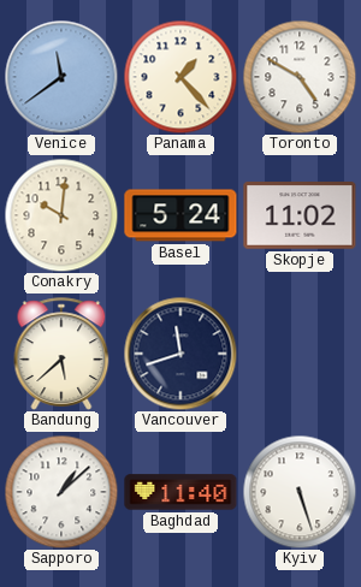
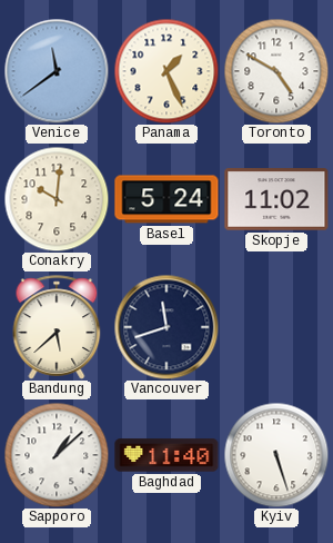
Panama: 1:23 -> 1:26
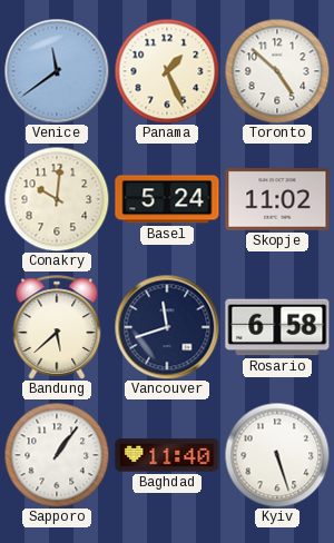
Toronto: 4:50 -> 4:52
Rosario: none -> 6:58
Sapporo: 1:08 -> 1:06
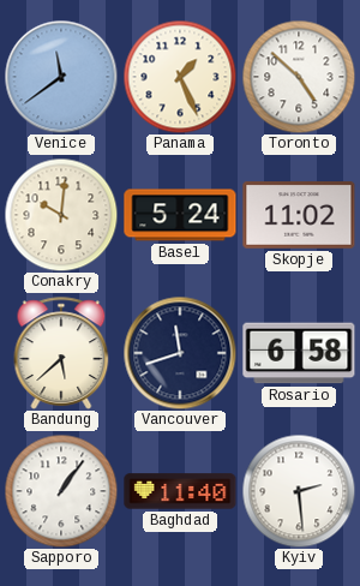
Kyiv: 5:27 -> 2:29
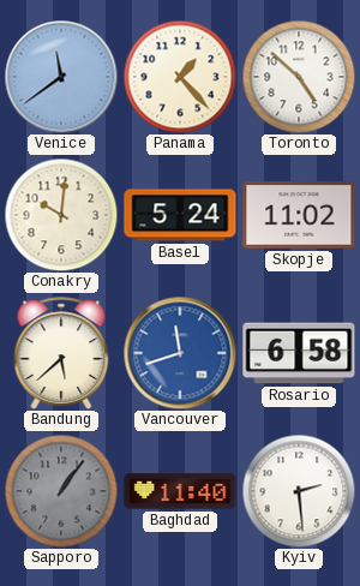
Panama: 1:26 -> 1:23
Vancouver dial: navy -> blue
Sapporo dial: white -> grey
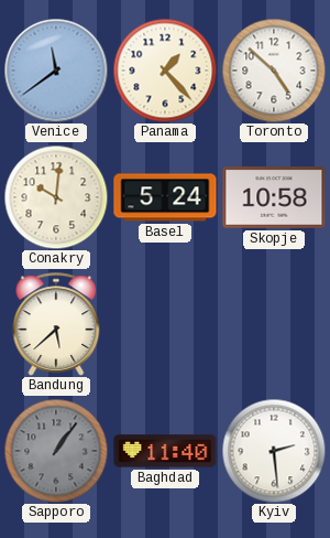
Skopje: 11:02 -> 10:58
Vancouver: 11:42 -> none
Rosario: 6:58 -> none
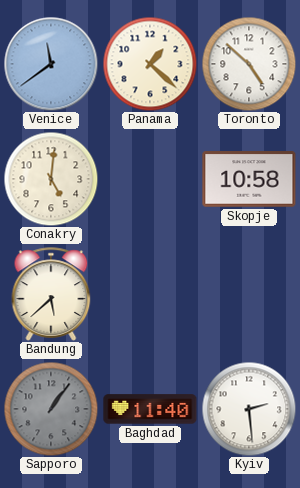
Panama: 1:23 -> 1:22
Conakry: 10:01 -> 5:01
Basel: 5:24 -> none
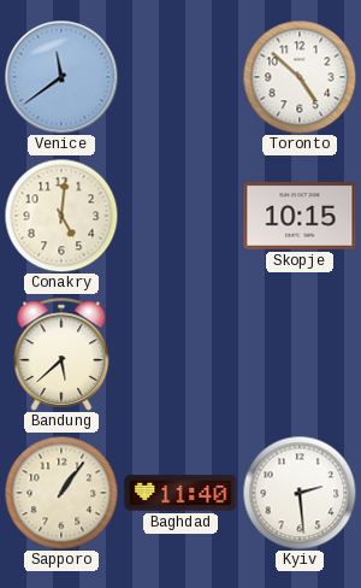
Panama: 1:22 -> none
Skopje: 10:58 -> 10:15
Sapporo dial: grey -> cream
